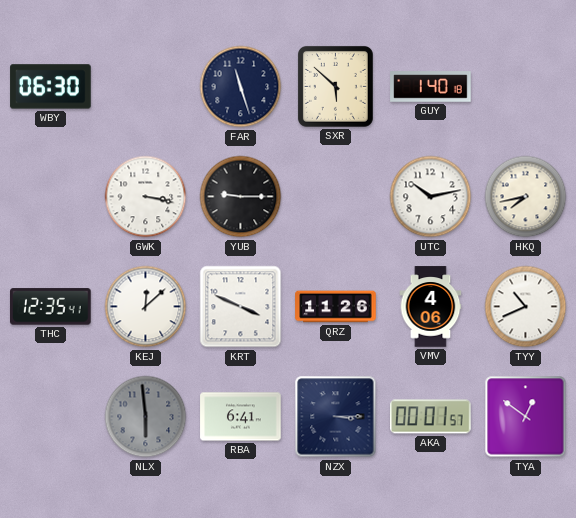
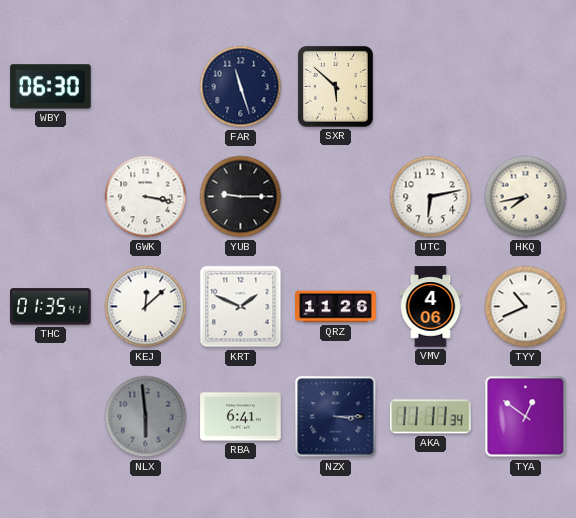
GUY: 1:40 -> none
UTC: 10:13 -> 6:13
THC: 12:35 -> 01:35
KRT: 3:49 -> 1:49
AKA: 00:01 -> 11:11
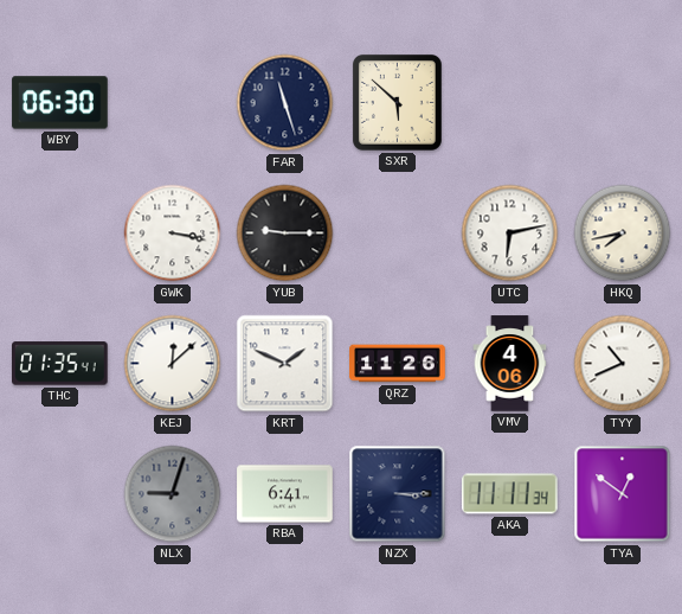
NLX: 5:59 -> 9:03
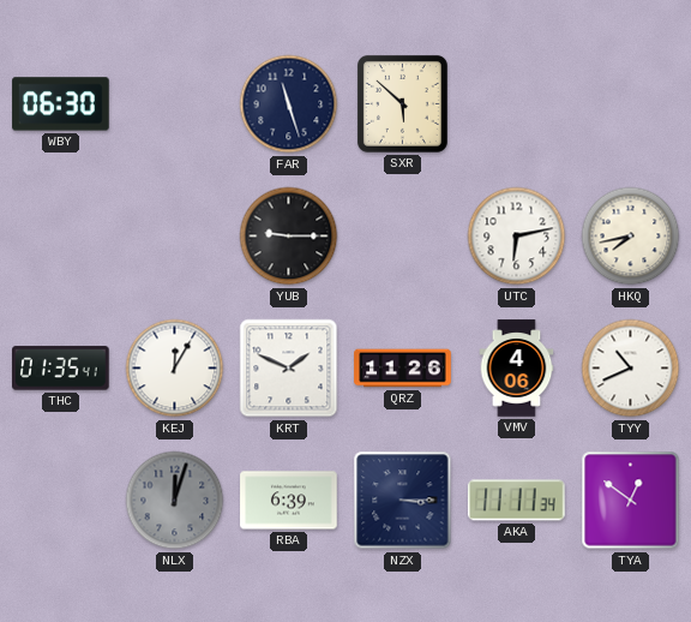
GWK: 3:17 -> none
KEJ: 12:08 -> 12:05
NLX: 9:03 -> 12:03
RBA: 6:41 -> 6:39
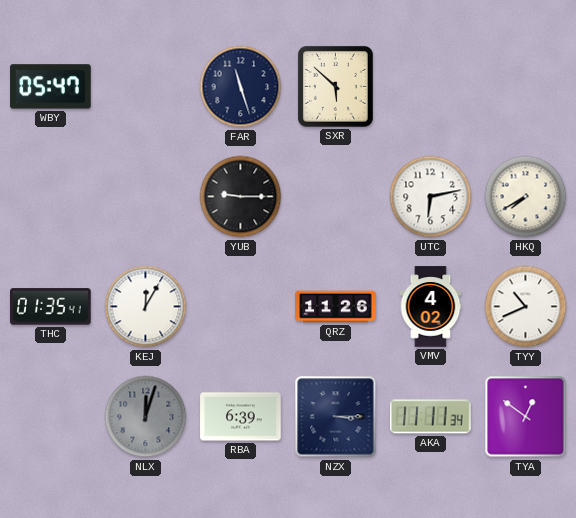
WBY: 06:30 -> 05:47
HKQ: 7:43 -> 7:40
KRT: 1:49 -> none
VMV: 4:06 -> 4:02
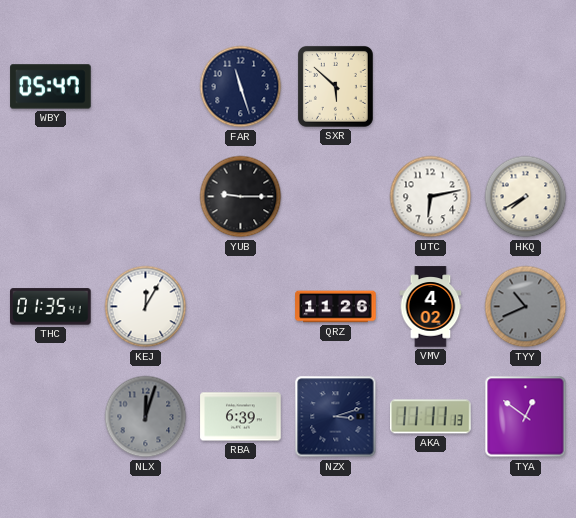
TYY dial: white -> grey
NZX: 3:15 -> 3:12
AKA: 11:11:34 -> 11:11:13
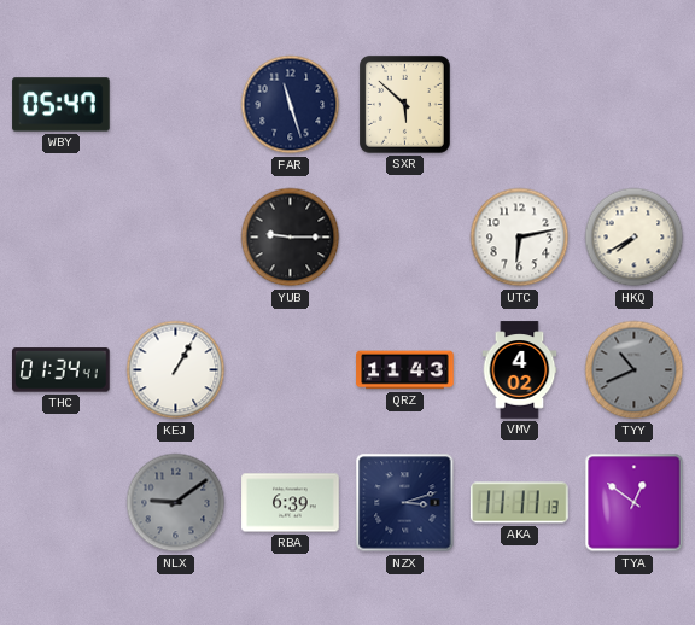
THC: 01:35 -> 01:34
KEJ: 12:05 -> 1:05
QRZ: 11:26 -> 11:43
NLX: 12:03 -> 9:09
